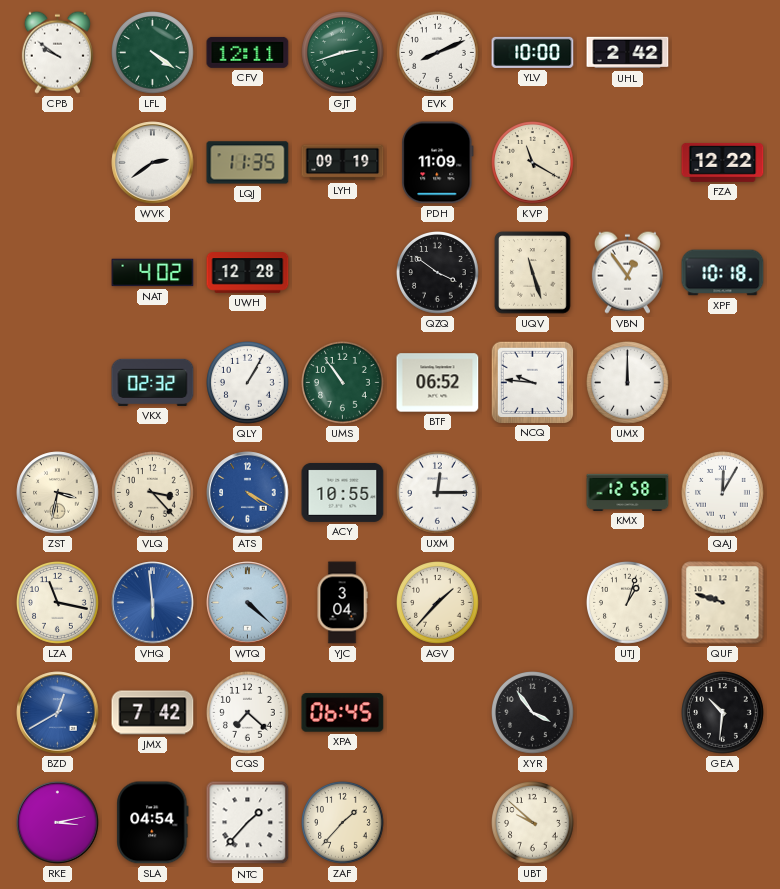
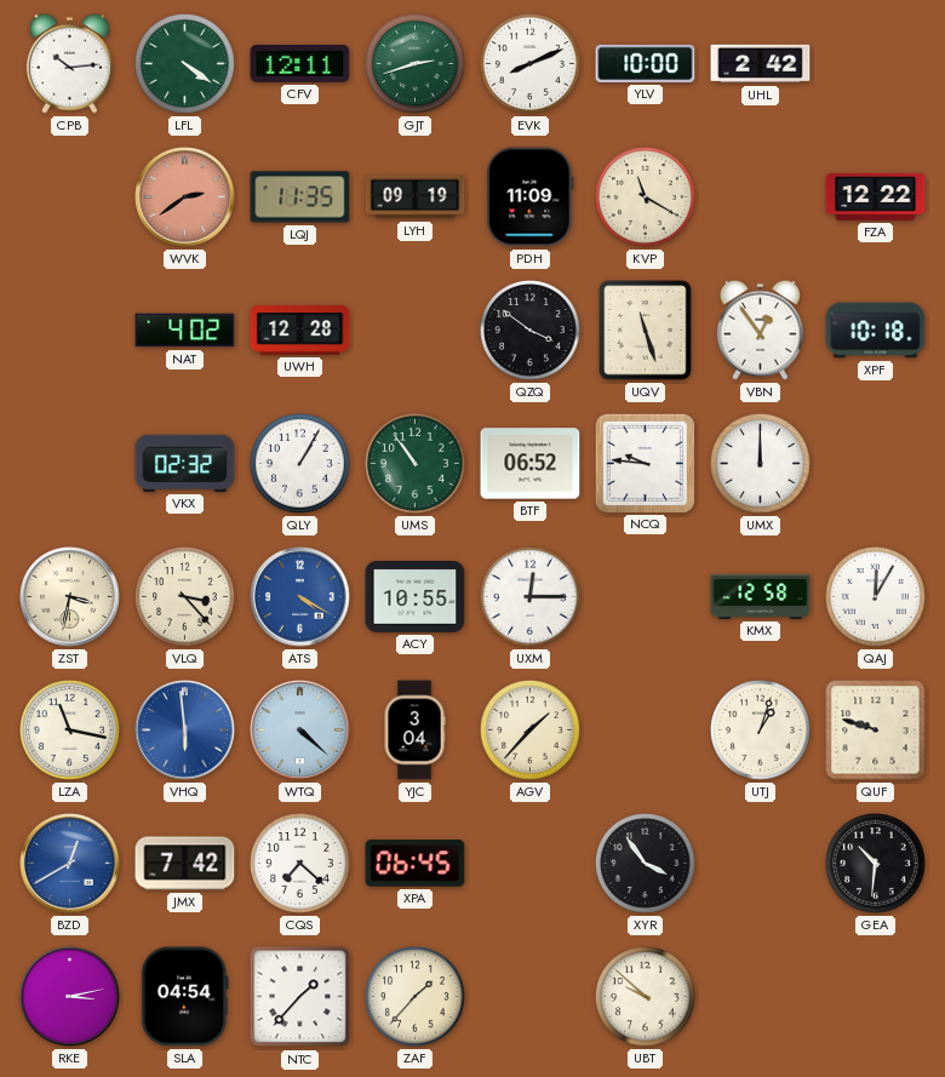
CPB: 9:51 -> 10:14
WVK dial: white -> salmon
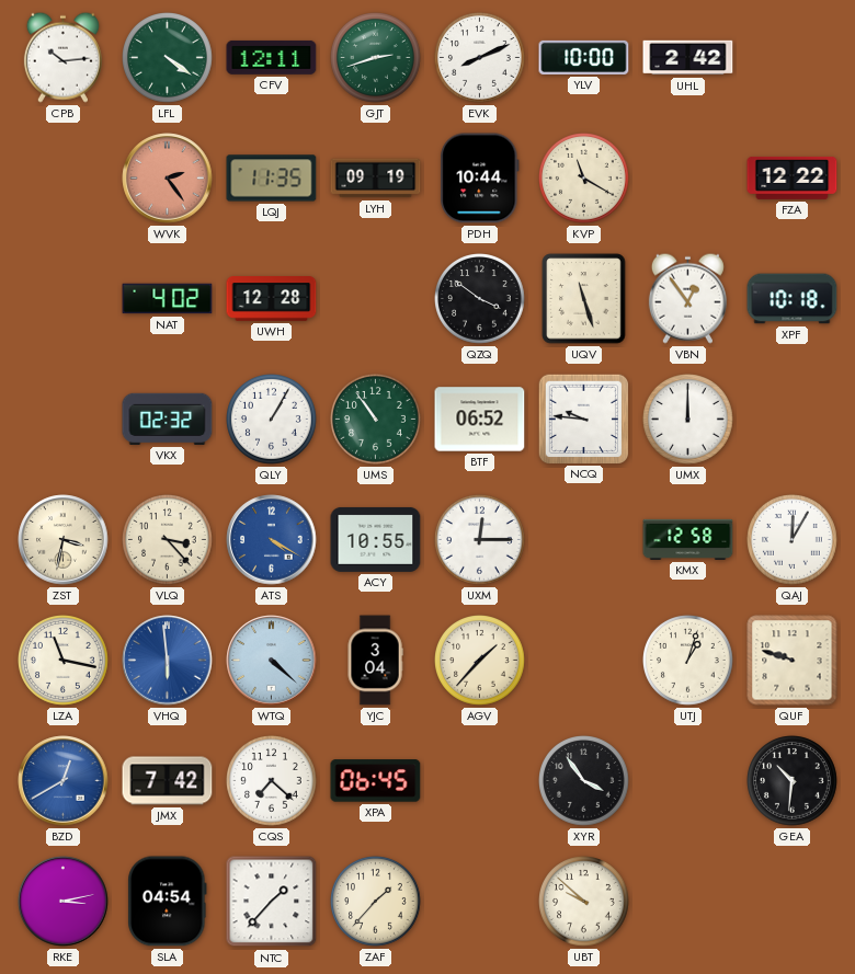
WVK: 2:39 -> 2:24
PDH: 11:09 -> 10:44
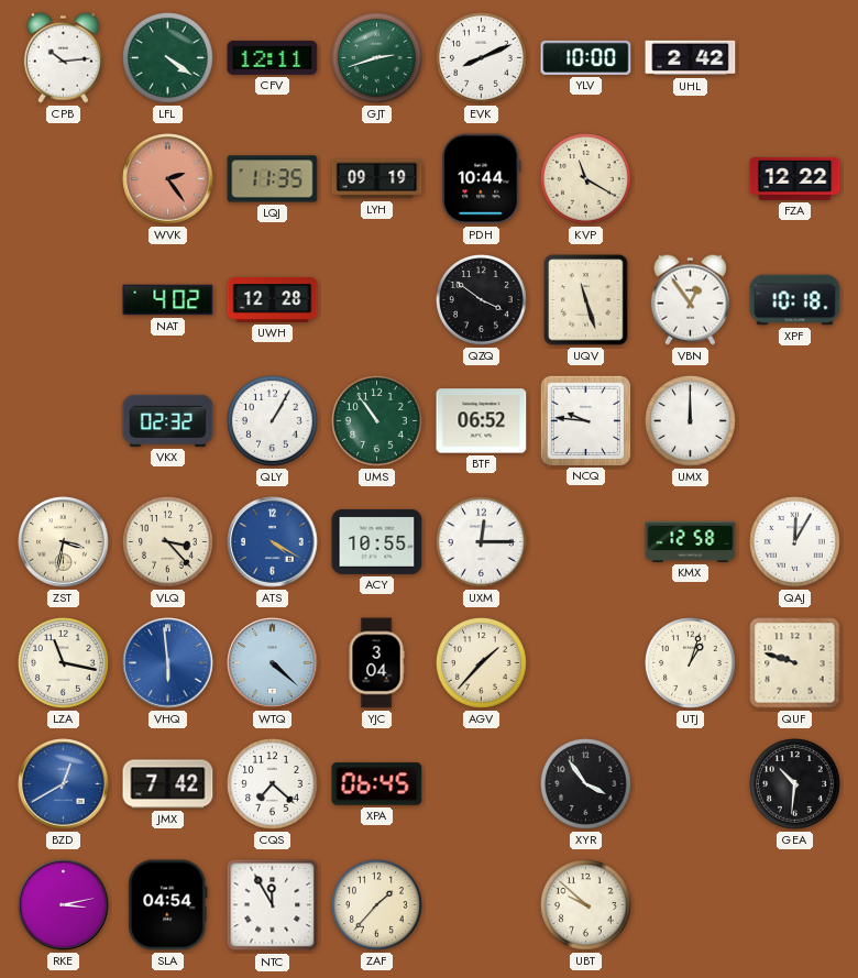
NTC: 1:37 -> 11:55
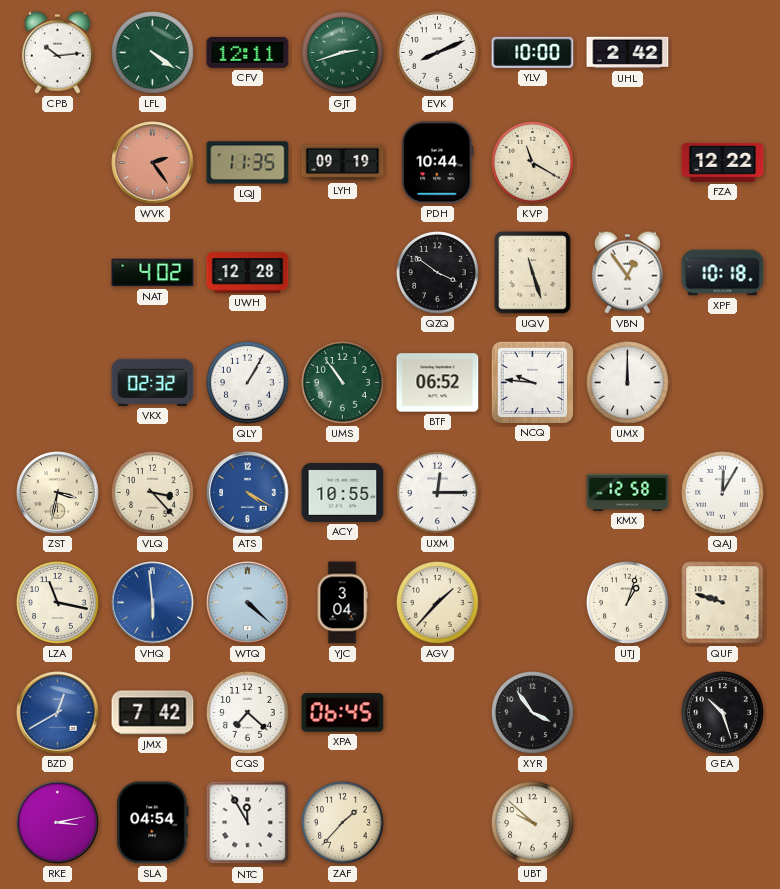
GEA: 10:31 -> 10:27
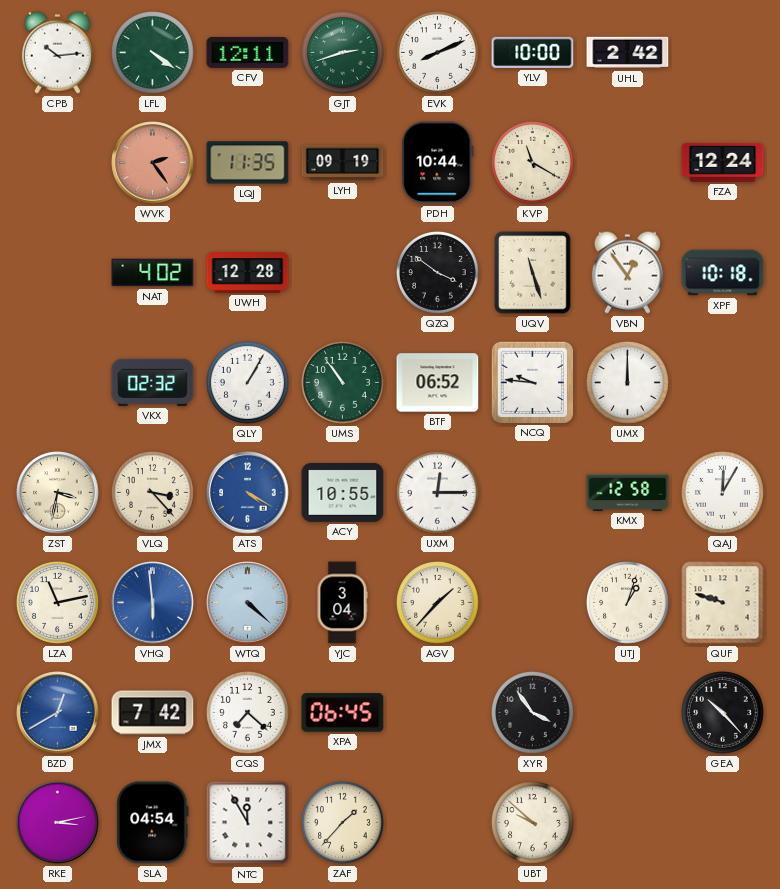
FZA: 12:22 -> 12:24
LZA: 11:17 -> 11:13
GEA: 10:27 -> 10:23
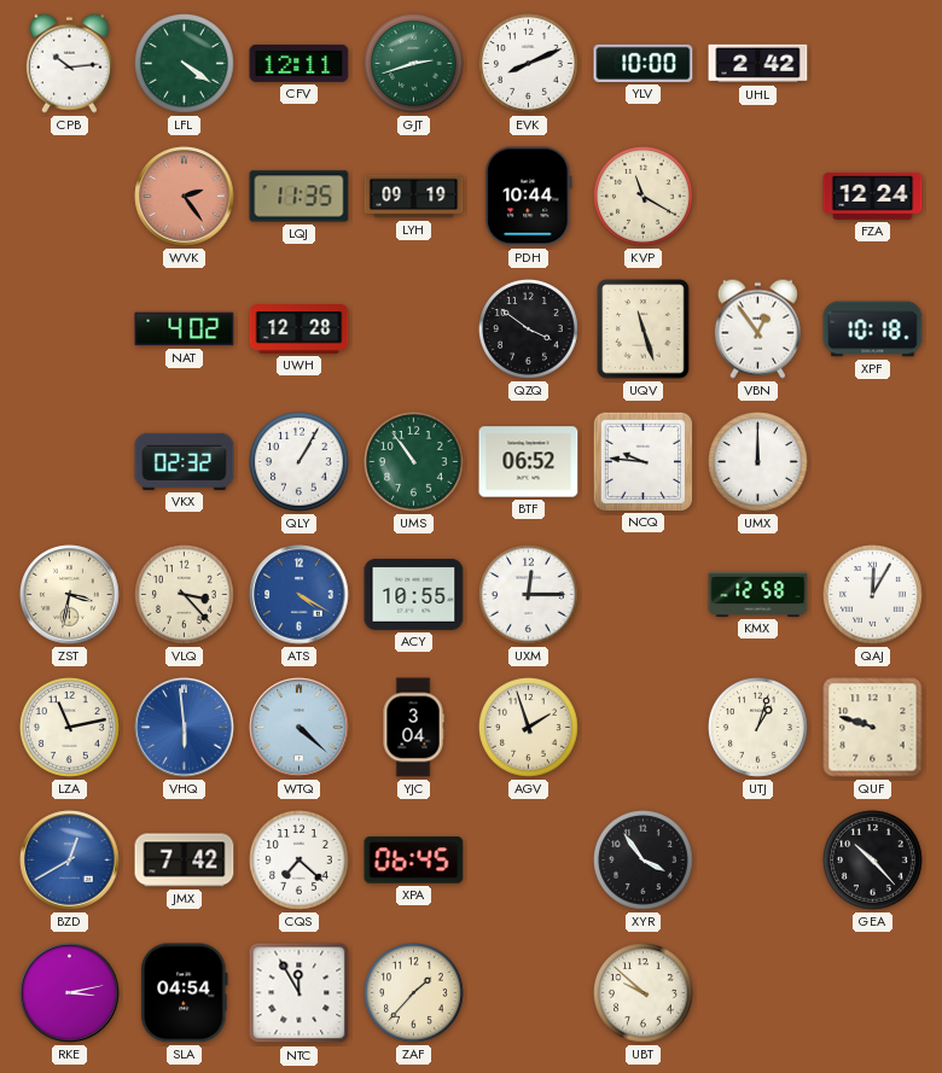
AGV: 1:37 -> 1:57
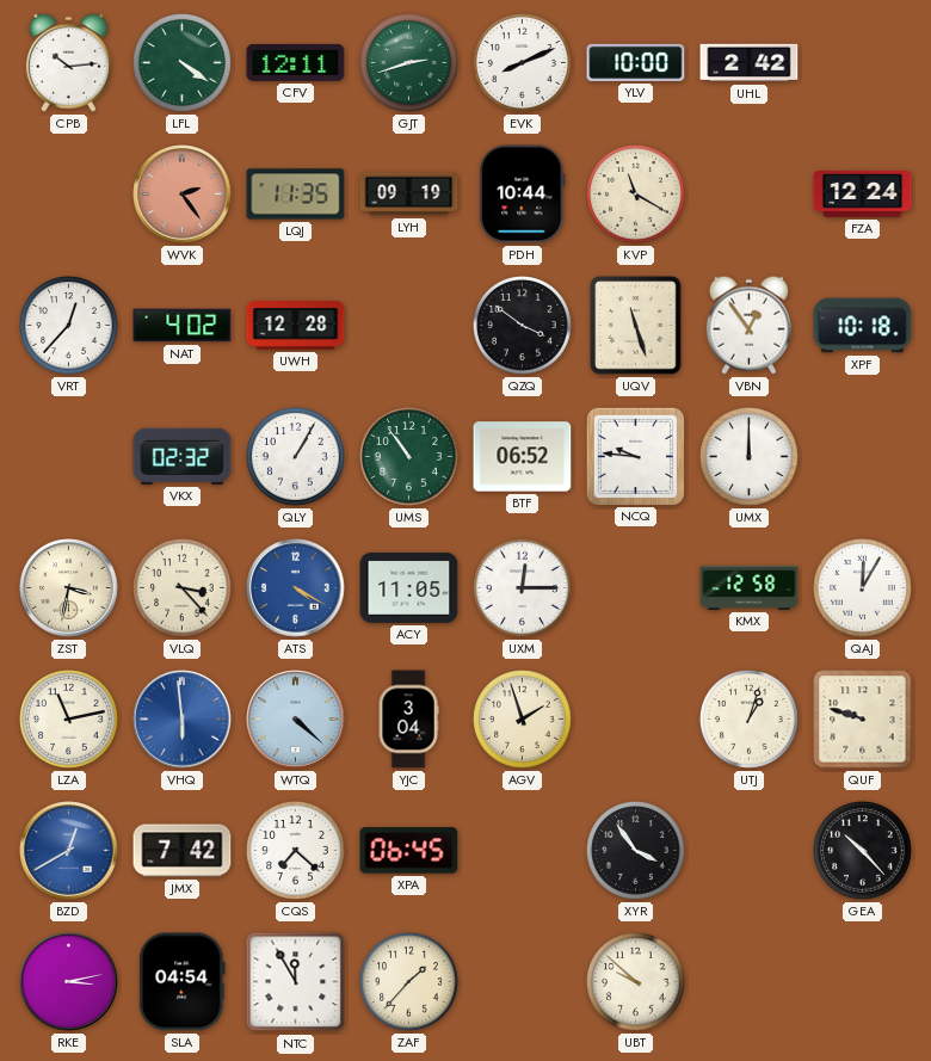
VRT: none -> 12:37
ACY: 10:55 -> 11:05
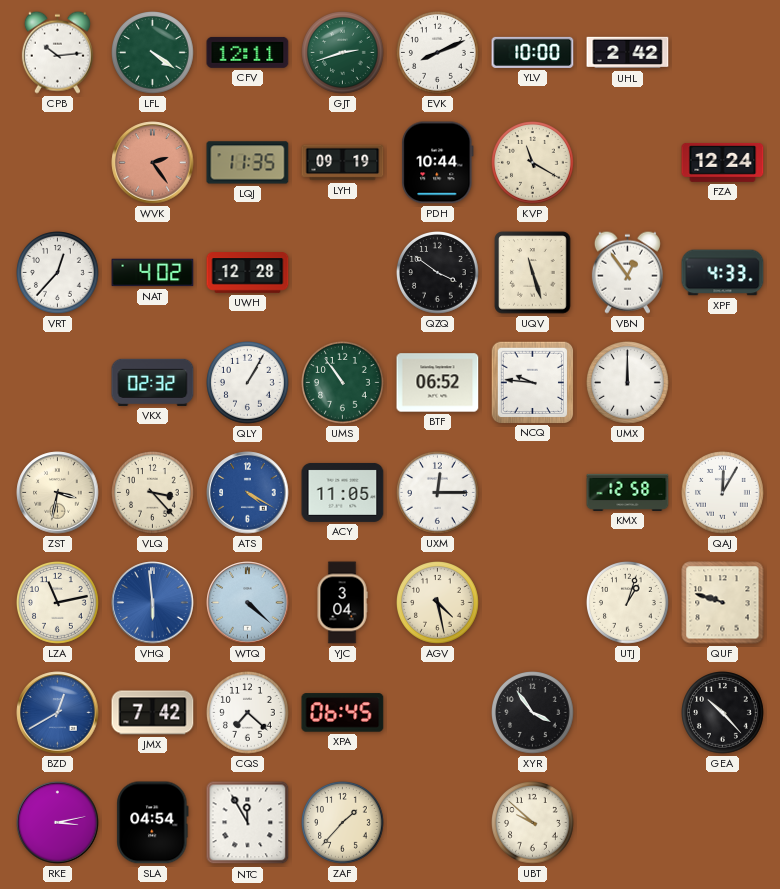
XPF: 10:18 -> 4:33
AGV: 1:57 -> 4:28
